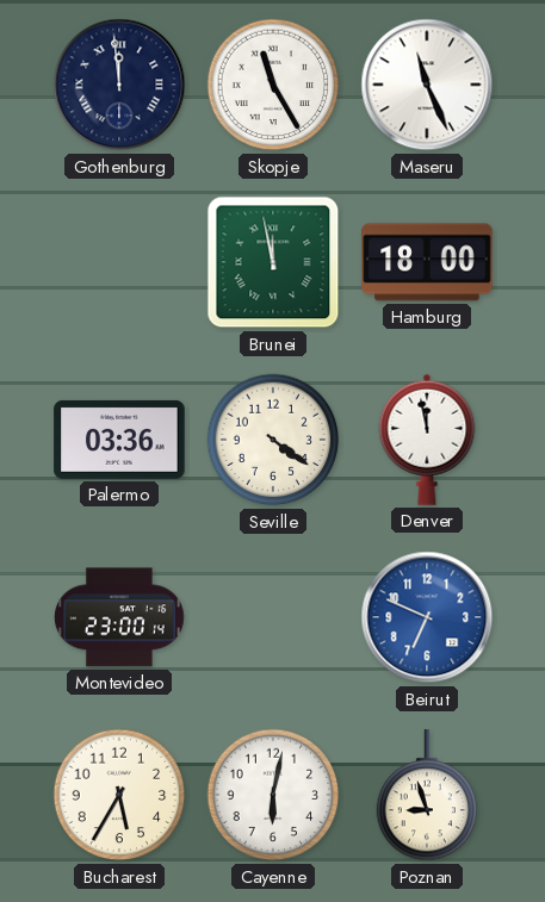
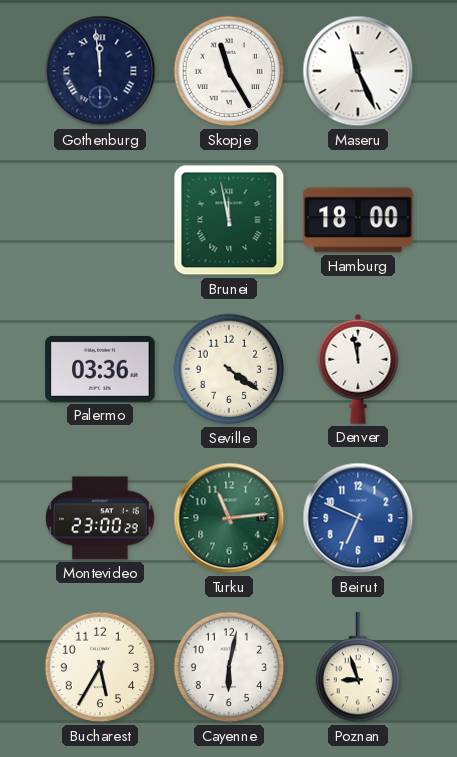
Montevideo: 23:00:14 -> 23:00:29
Turku: none -> 11:14
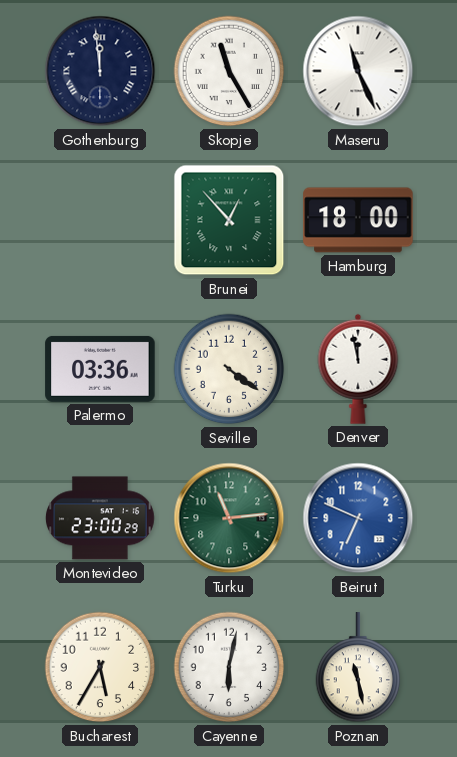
Brunei: 11:58 -> 12:53
Poznan: 8:57 -> 11:28
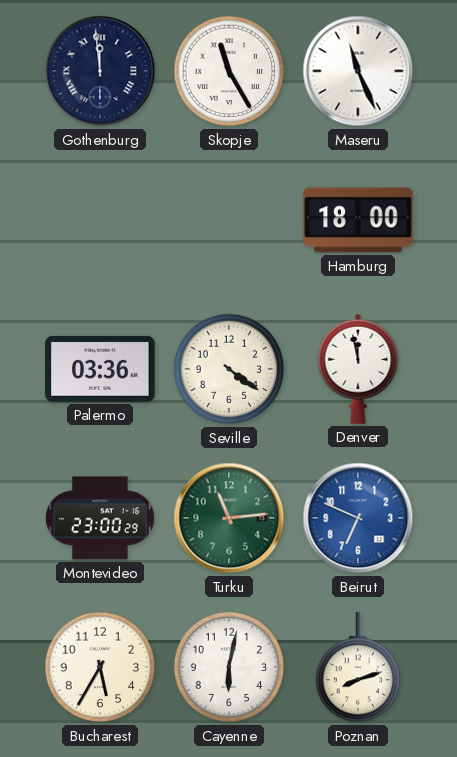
Brunei: 12:53 -> none
Poznan: 11:28 -> 8:12
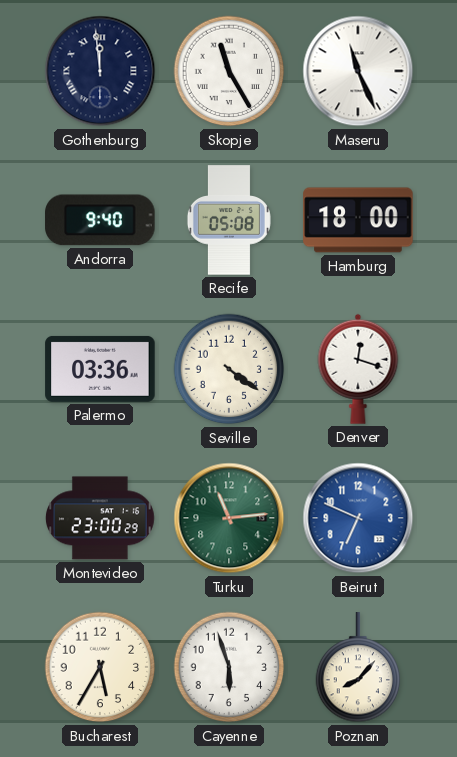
Andorra: none -> 9:40
Recife: none -> 05:08
Denver: 11:58 -> 12:18
Cayenne: 6:02 -> 5:57
Poznan: 8:12 -> 8:07
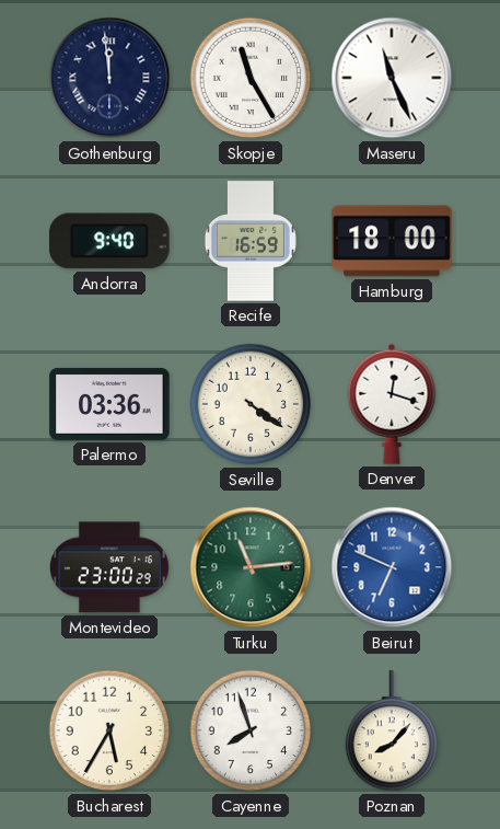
Recife: 05:08 -> 16:59
Cayenne: 5:57 -> 7:57
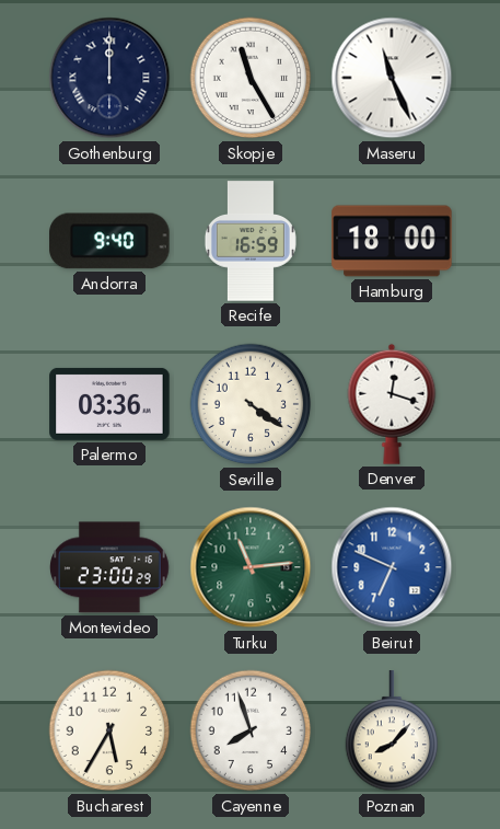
Gothenburg: 11:59 -> 12:00
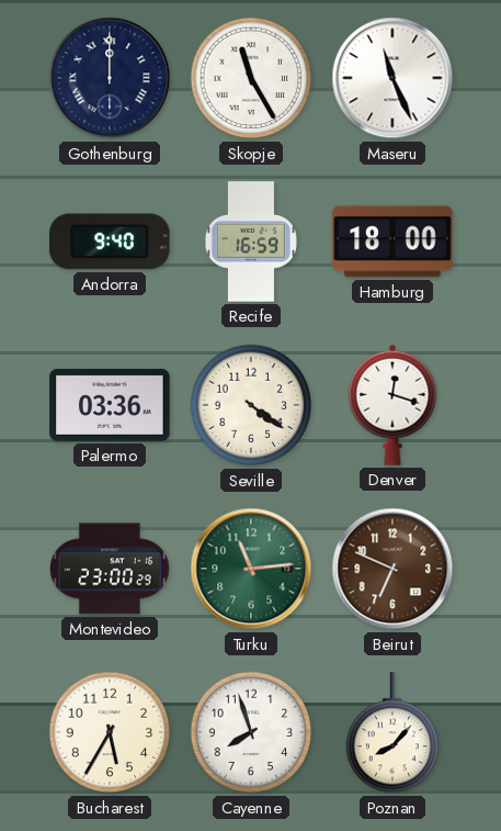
Beirut dial: blue -> brown
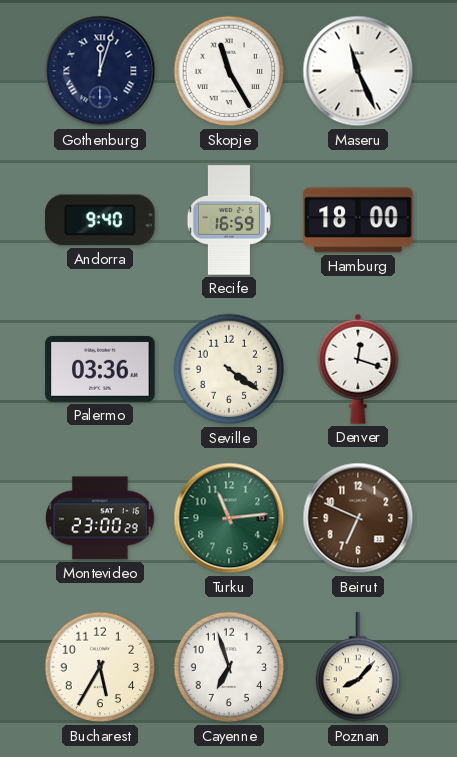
Gothenburg: 12:00 -> 12:03
Cayenne: 7:57 -> 6:57
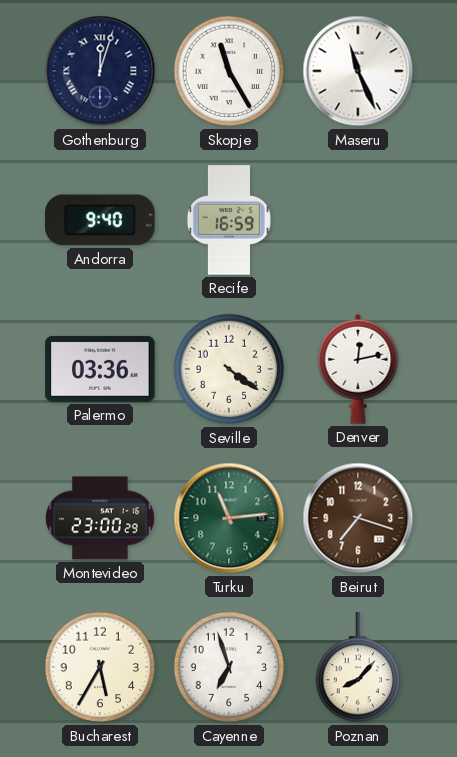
Hamburg: 18:00 -> none
Denver: 12:18 -> 12:13
Beirut: 6:49 -> 7:18
